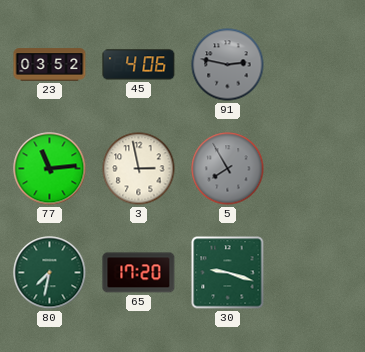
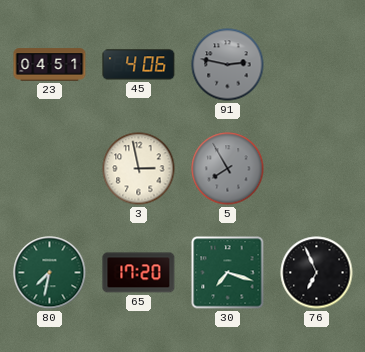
23: 03:52 -> 04:51
77: 11:14 -> none
30: 9:18 -> 7:18
76: none -> 6:56
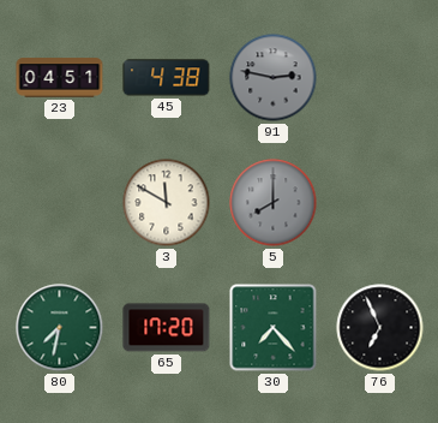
45: 4:06 -> 4:38
3: 2:58 -> 11:50
5: 7:55 -> 8:00
30: 7:18 -> 7:23
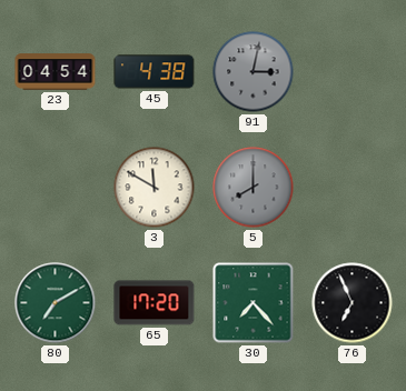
23: 04:51 -> 04:54
91: 2:47 -> 3:02
80: 7:32 -> 7:10
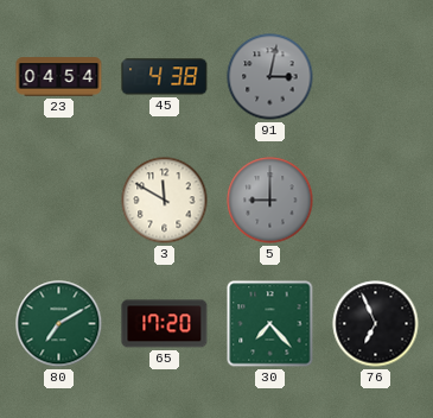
5: 8:00 -> 9:00
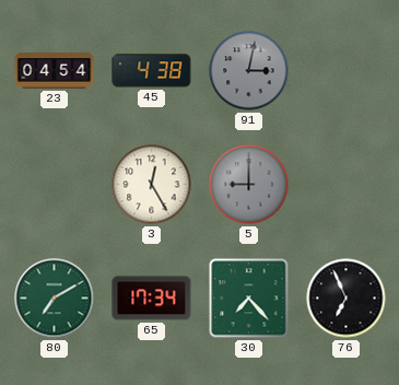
3: 11:50 -> 12:25
65: 17:20 -> 17:34
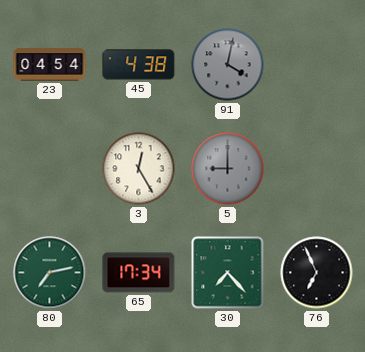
91: 3:02 -> 4:02
80: 7:10 -> 7:13
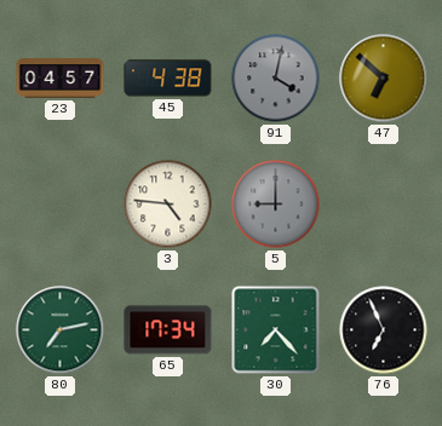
23: 04:54 -> 04:57
47: none -> 6:52
3: 12:25 -> 4:46
